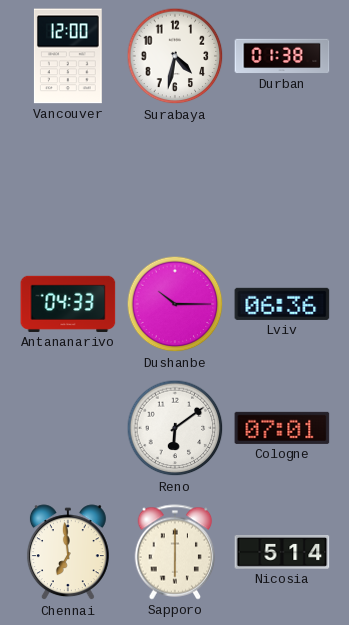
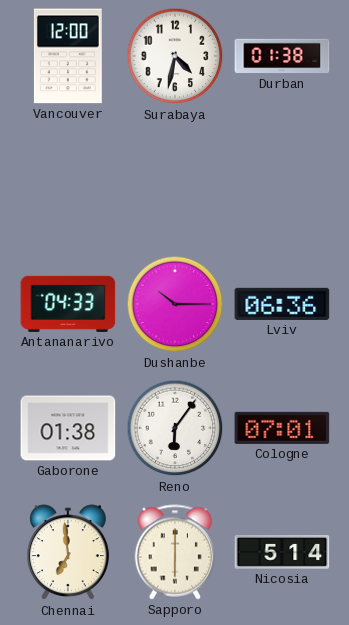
Gaborone: none -> 01:38
Reno: 6:09 -> 6:06
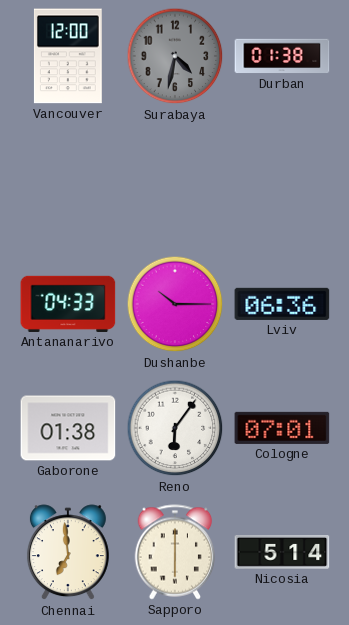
Surabaya dial: white -> grey
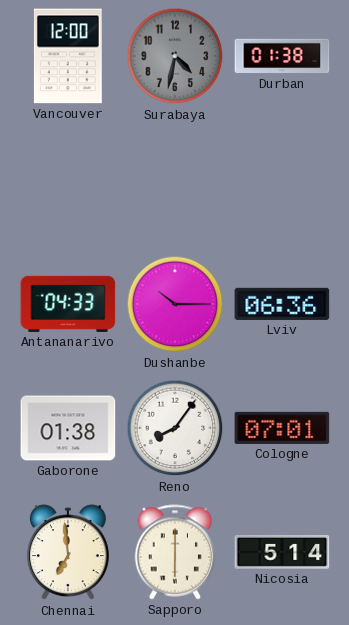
Reno: 6:06 -> 8:06
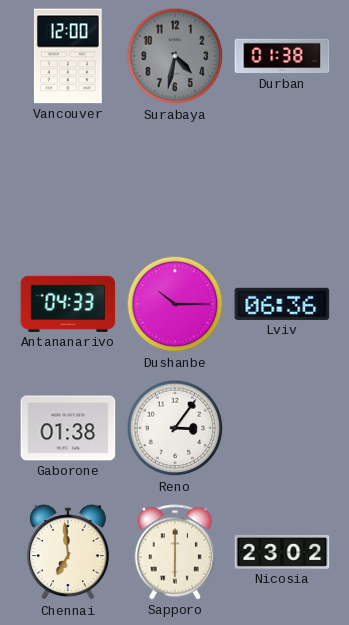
Reno: 8:06 -> 3:06
Cologne: 07:01 -> none
Nicosia: 5:14 -> 23:02
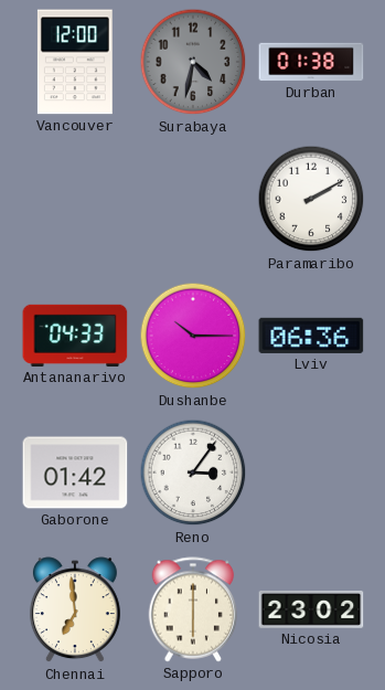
Paramaribo: none -> 2:10
Gaborone: 01:38 -> 01:42
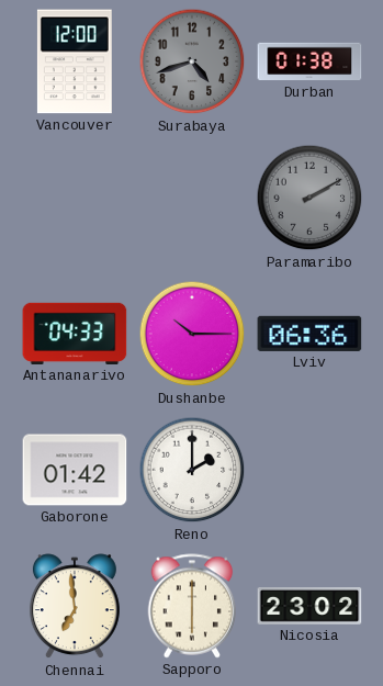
Surabaya: 4:32 -> 4:42
Paramaribo dial: white -> grey
Reno: 3:06 -> 2:00
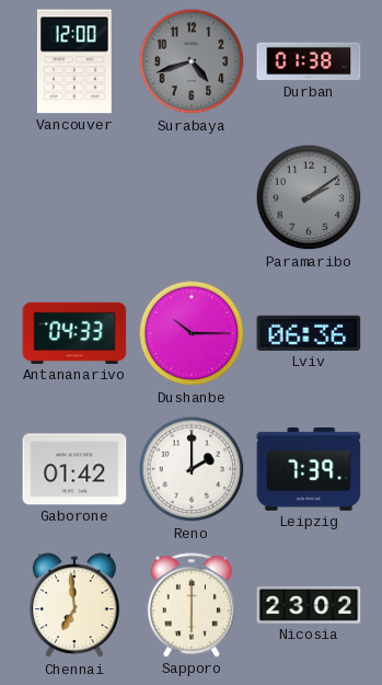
Paramaribo: 2:10 -> 2:09
Leipzig: none -> 7:39
